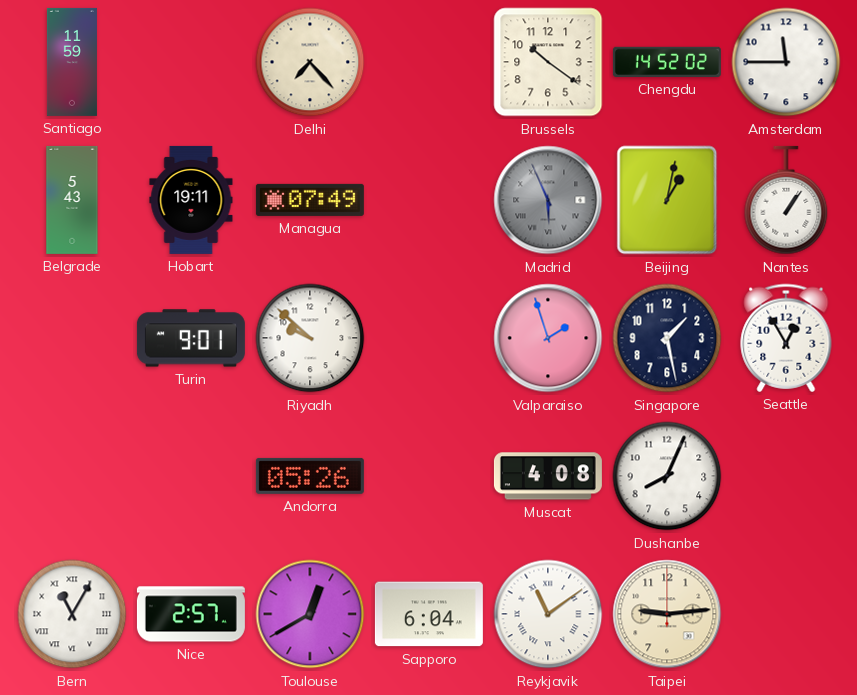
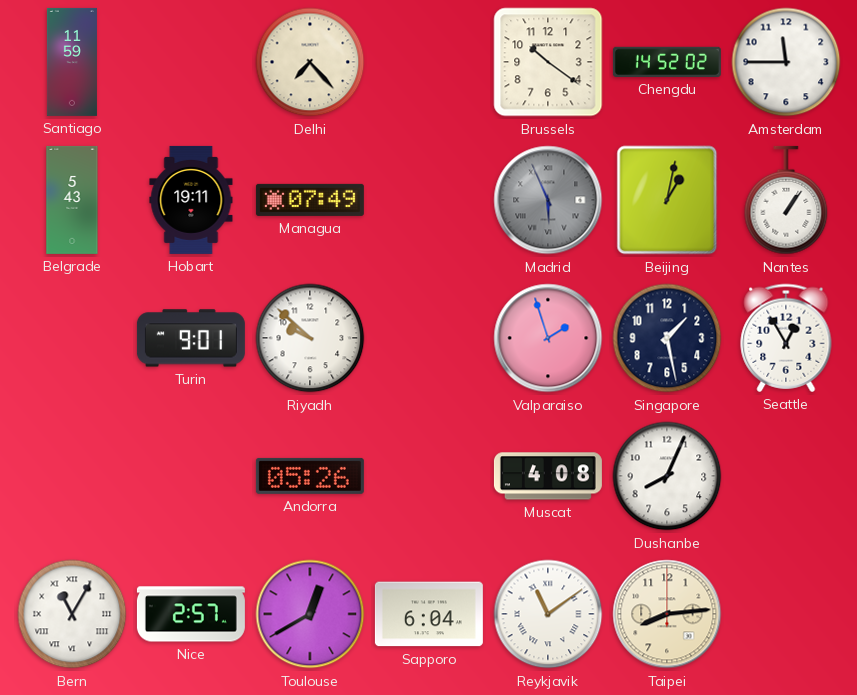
Taipei: 9:14 -> 8:14
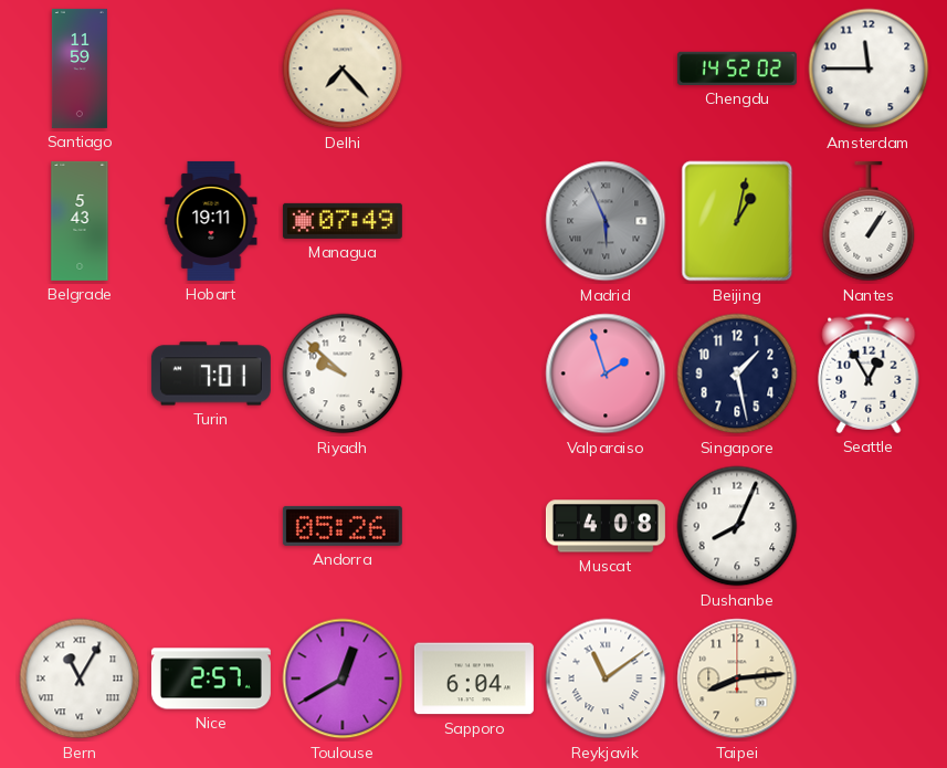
Brussels: 10:21 -> none
Turin: 9:01 -> 7:01
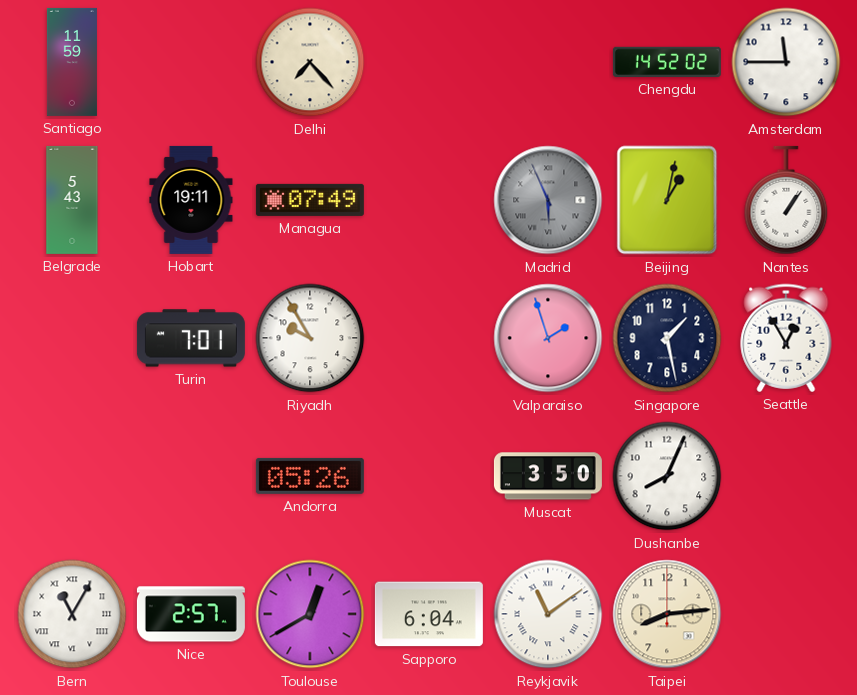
Riyadh: 9:52 -> 9:55
Muscat: 4:08 -> 3:50
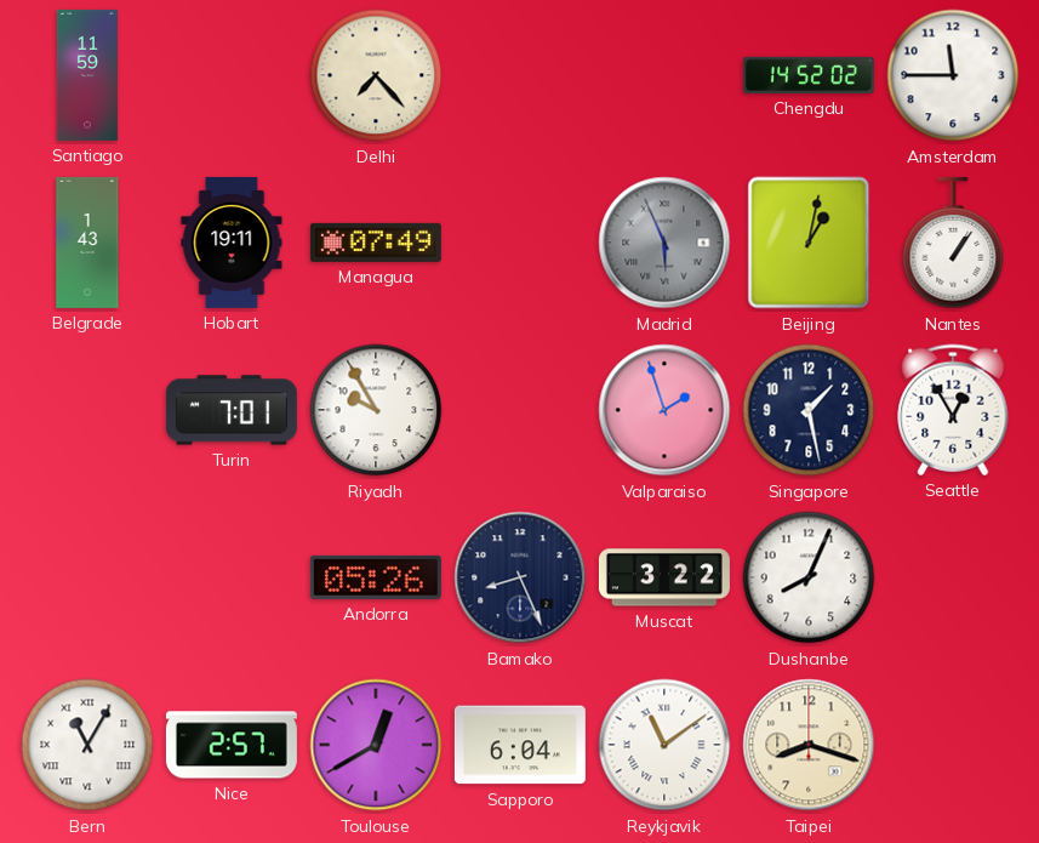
Belgrade: 5:43 -> 1:43
Bamako: none -> 8:26
Muscat: 3:50 -> 3:22
Taipei: 8:14 -> 8:18
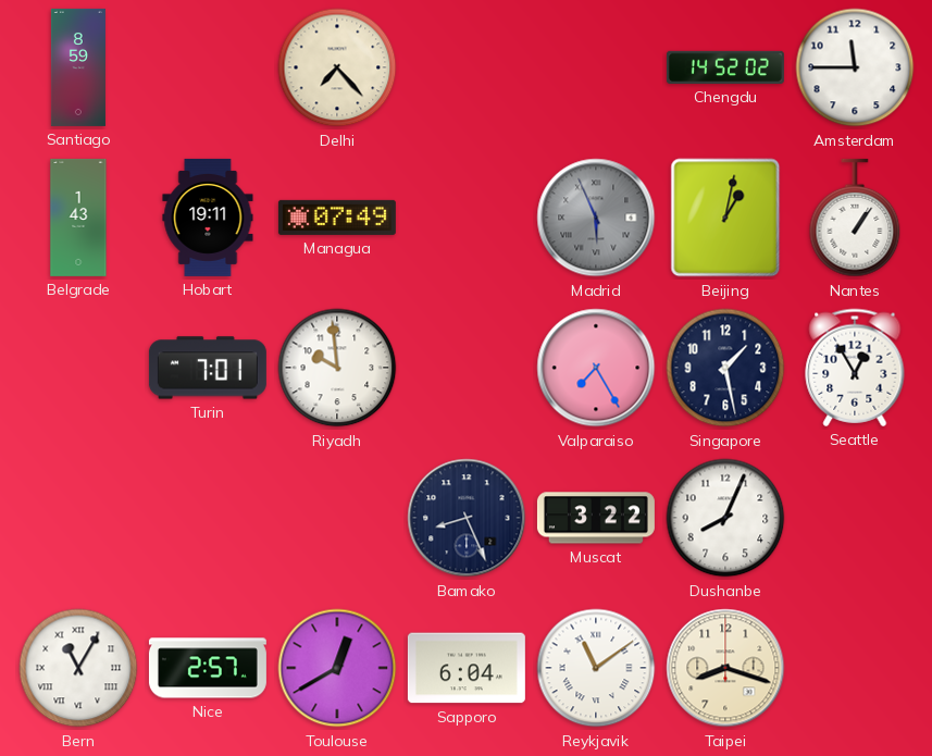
Santiago: 11:59 -> 8:59
Riyadh: 9:55 -> 9:59
Valparaiso: 1:57 -> 7:25
Andorra: 05:26 -> none
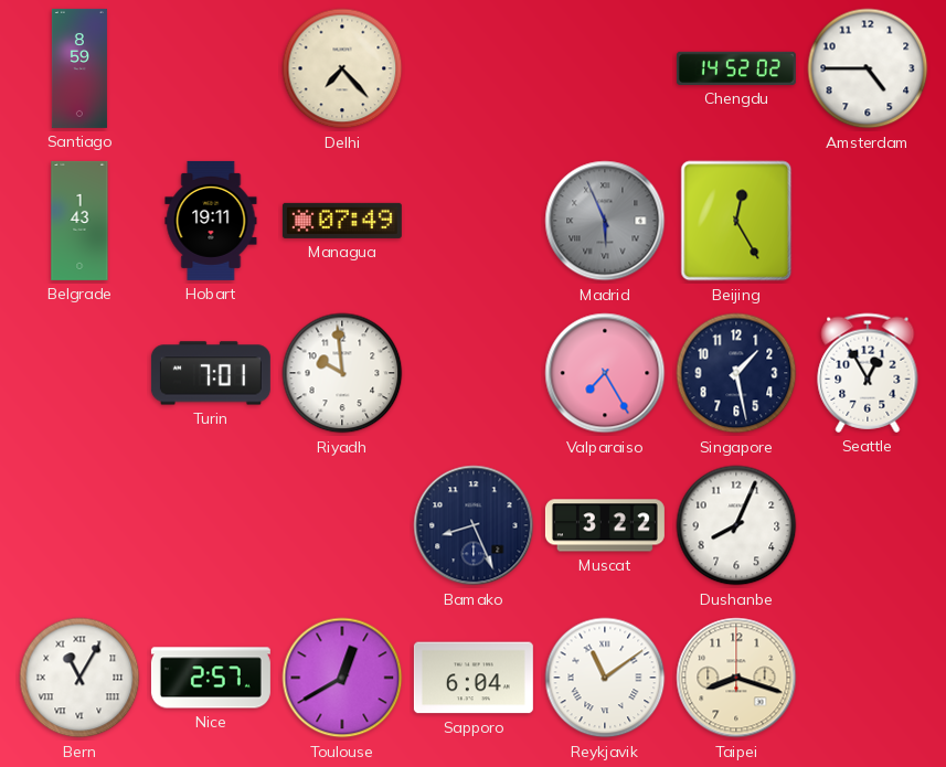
Amsterdam: 11:45 -> 4:45
Beijing: 1:02 -> 12:25
Nantes: 1:06 -> none
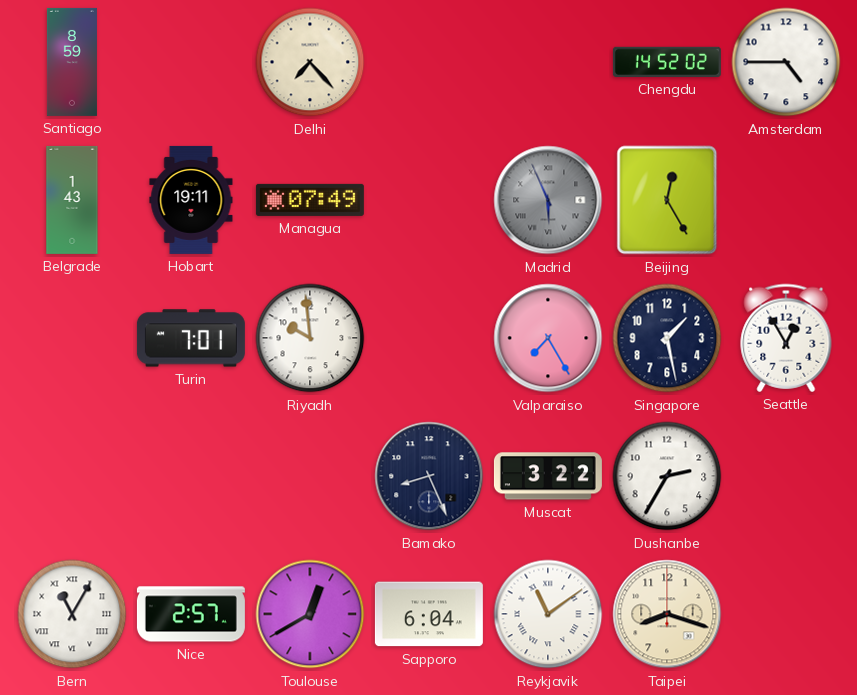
Dushanbe: 8:04 -> 2:35
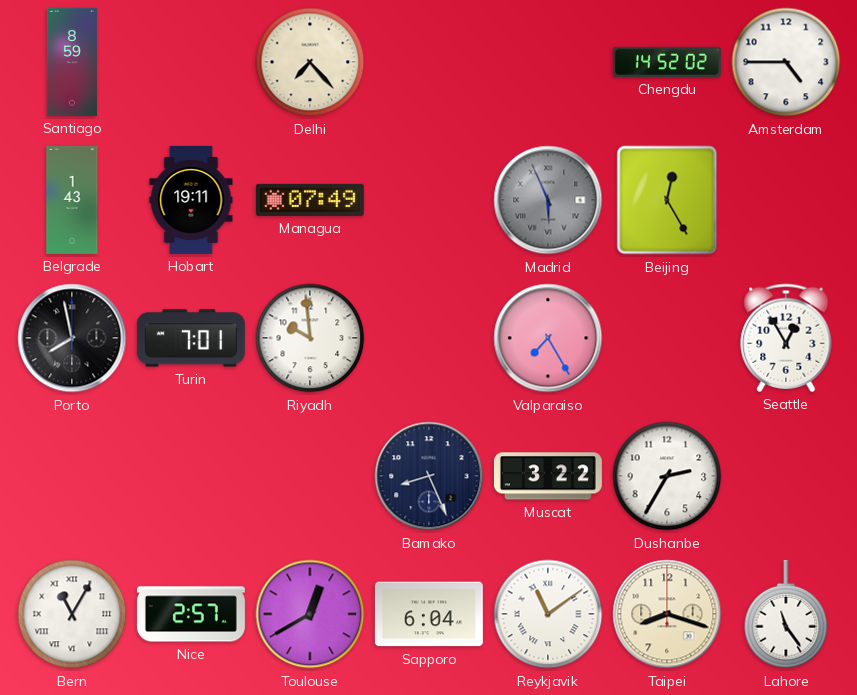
Porto: none -> 7:58
Singapore: 1:28 -> none
Lahore: none -> 11:24
